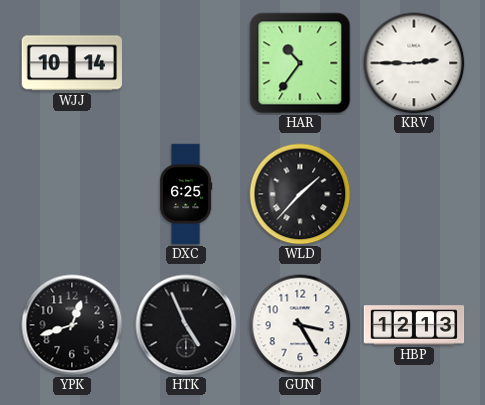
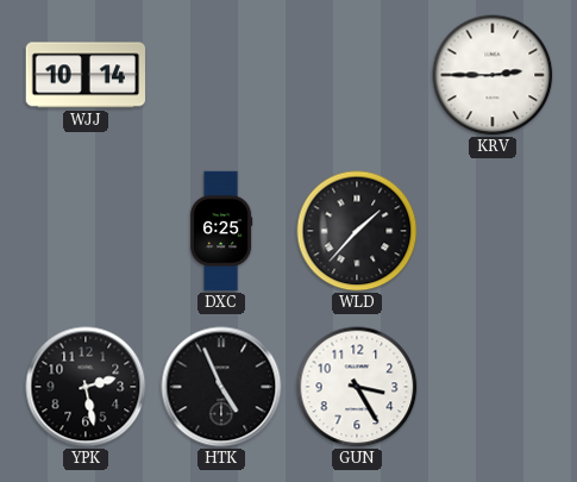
HAR: 10:36 -> none
YPK: 12:42 -> 2:28
HBP: 12:13 -> none
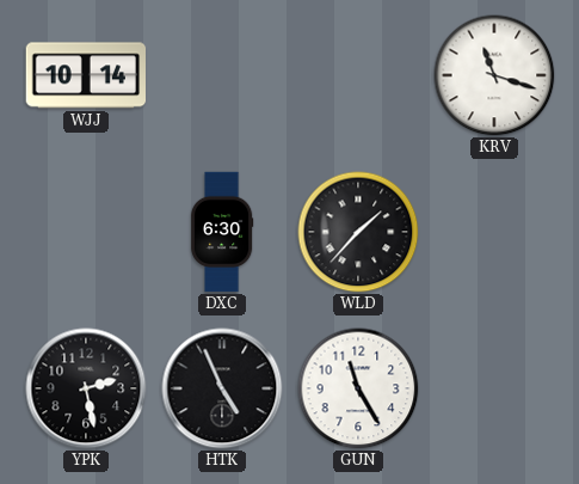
KRV: 2:45 -> 11:18
DXC: 6:25 -> 6:30
GUN: 3:25 -> 11:25
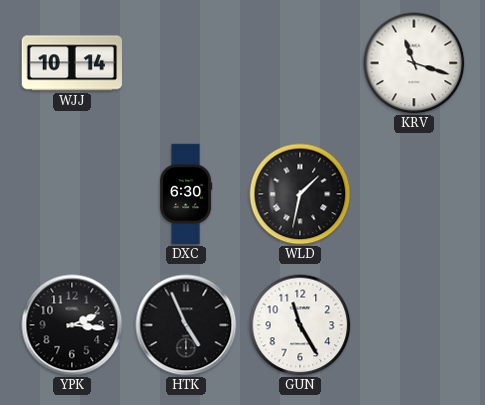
WLD: 1:37 -> 1:32
YPK: 2:28 -> 2:16
